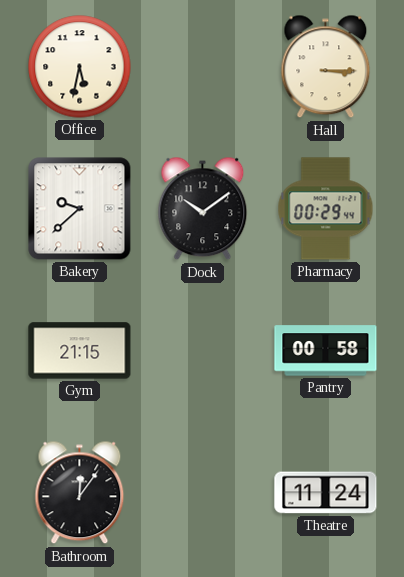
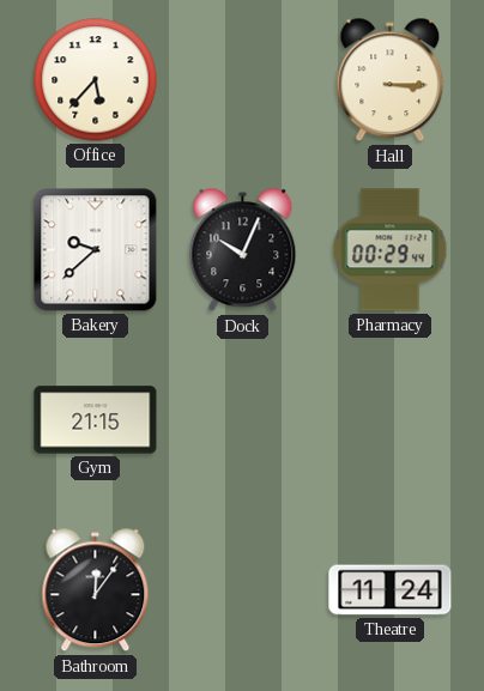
Office: 5:32 -> 5:37
Dock: 10:09 -> 10:04
Pantry: 00:58 -> none
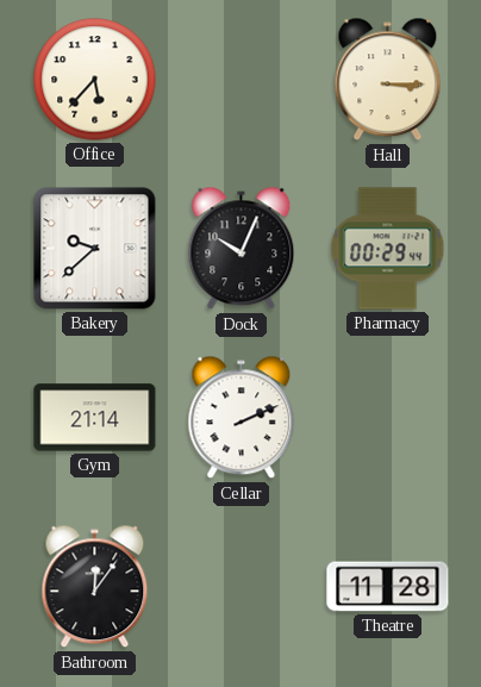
Gym: 21:15 -> 21:14
Cellar: none -> 2:11
Theatre: 11:24 -> 11:28
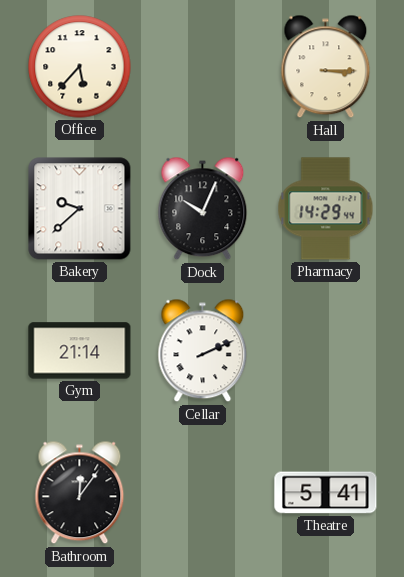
Pharmacy: 00:29 -> 14:29
Theatre: 11:28 -> 5:41
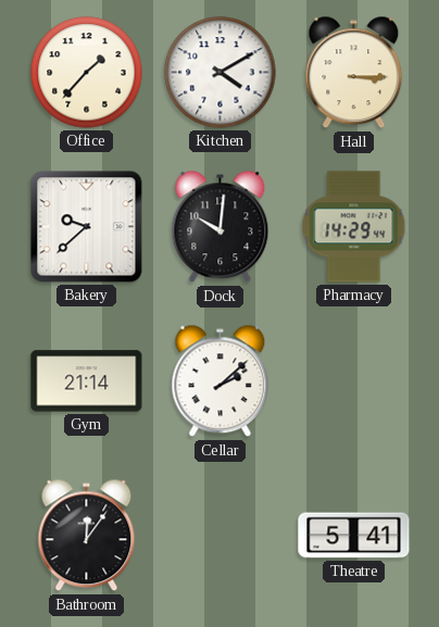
Office: 5:37 -> 1:37
Kitchen: none -> 4:10
Dock: 10:04 -> 10:01
Cellar: 2:11 -> 2:08
